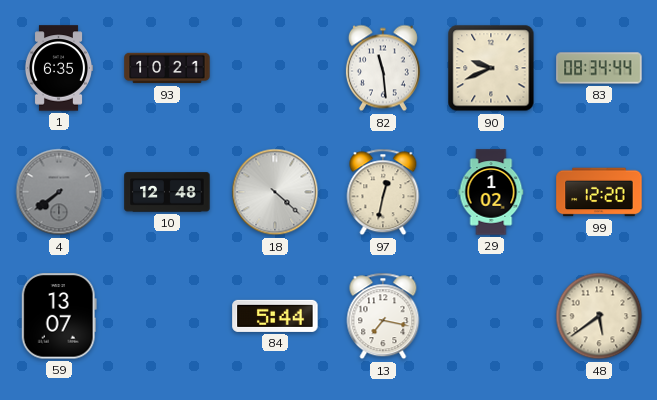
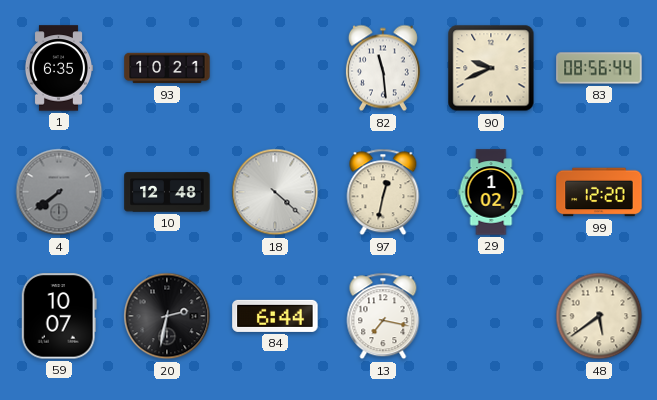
83: 08:34 -> 08:56
59: 13:07 -> 10:07
20: none -> 2:32
84: 5:44 -> 6:44
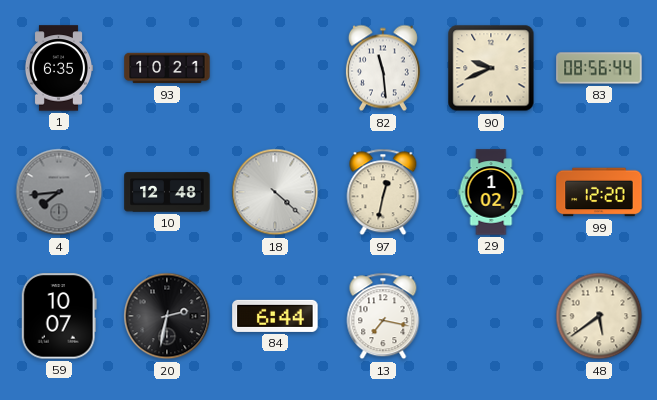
4: 7:39 -> 7:44
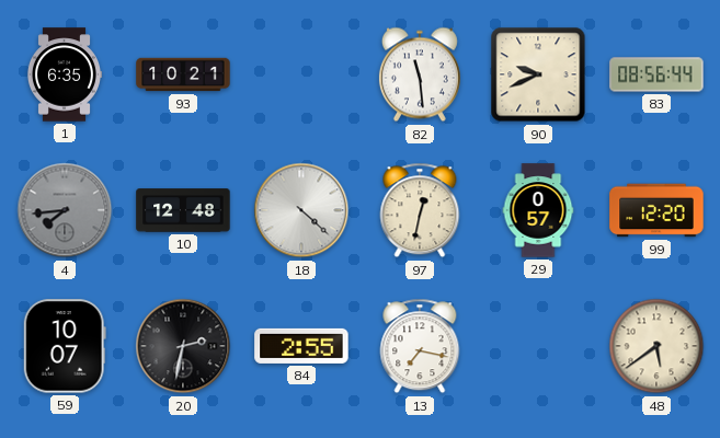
29: 1:02 -> 0:57
84: 6:44 -> 2:55
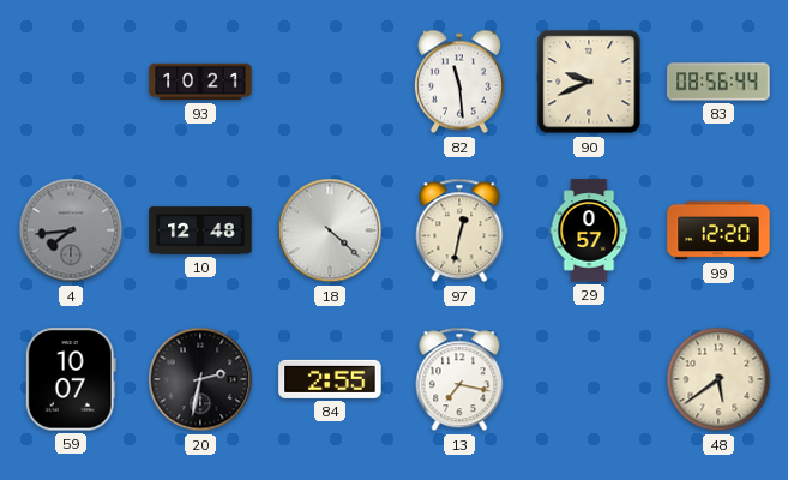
1: 6:35 -> none
